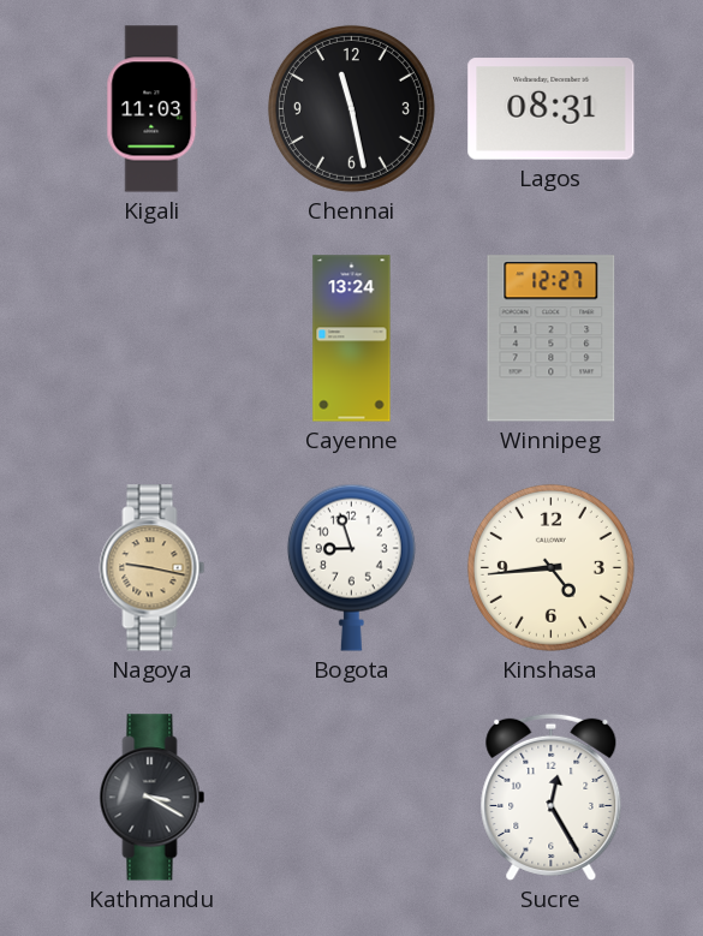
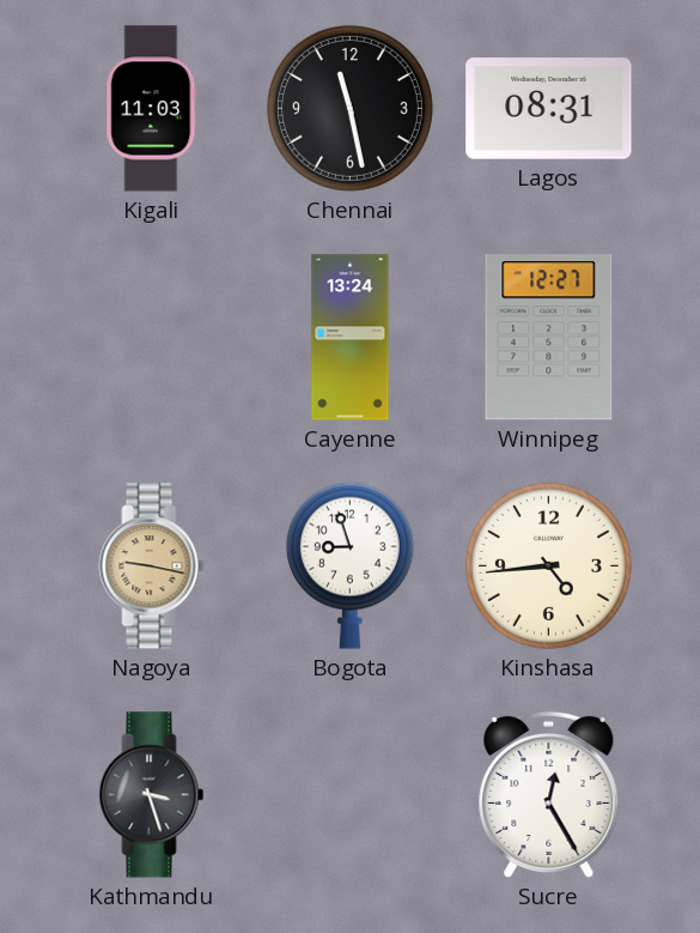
Kathmandu: 3:20 -> 3:27
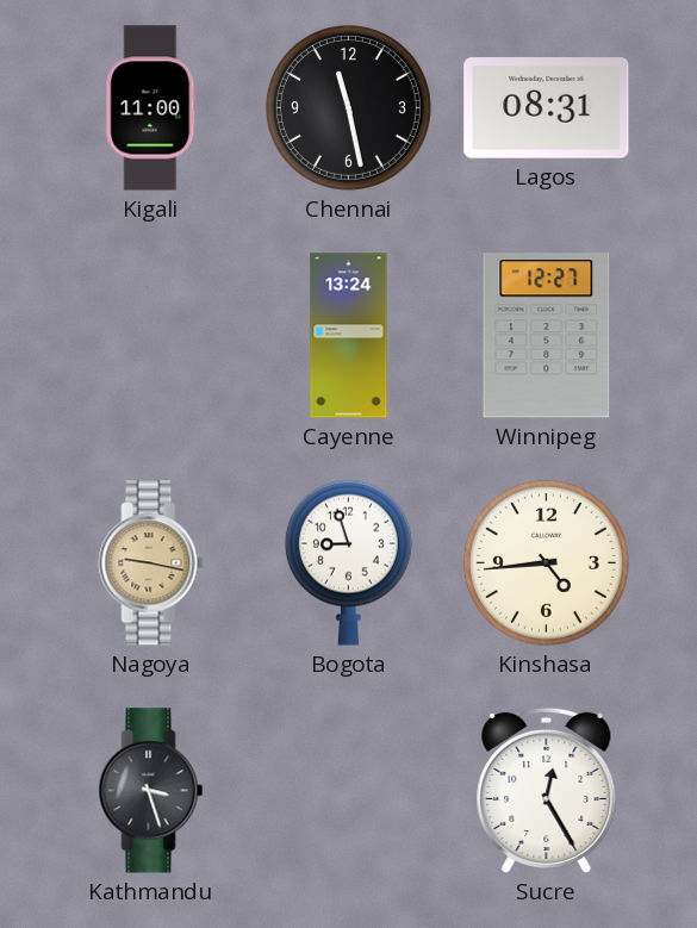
Kigali: 11:03 -> 11:00
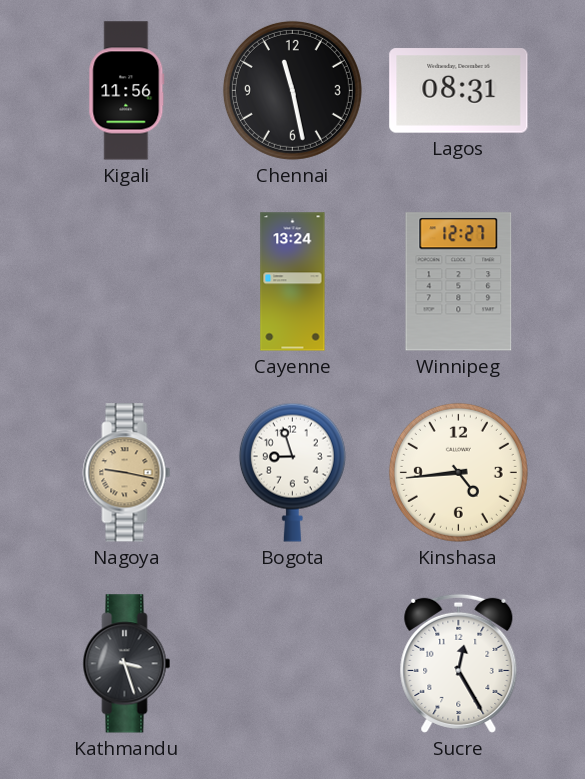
Kigali: 11:00 -> 11:56
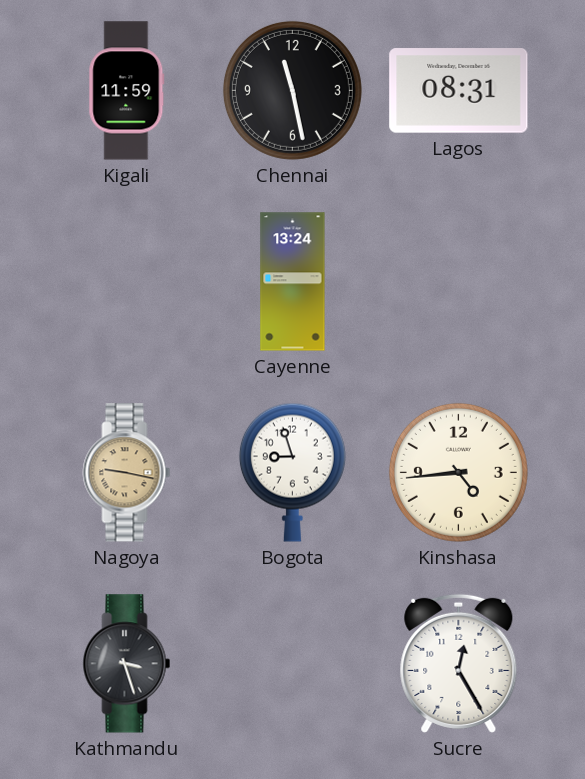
Kigali: 11:56 -> 11:59
Winnipeg: 12:27 -> none
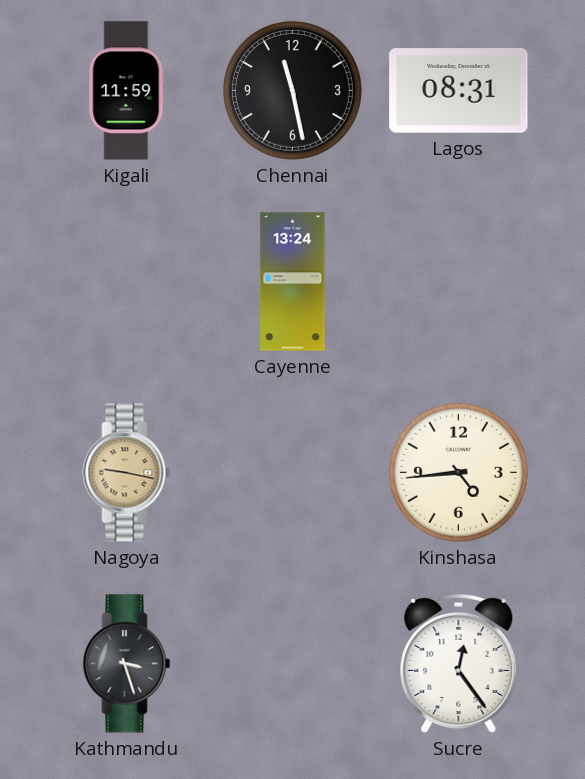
Bogota: 8:57 -> none
Sucre: 12:25 -> 12:24
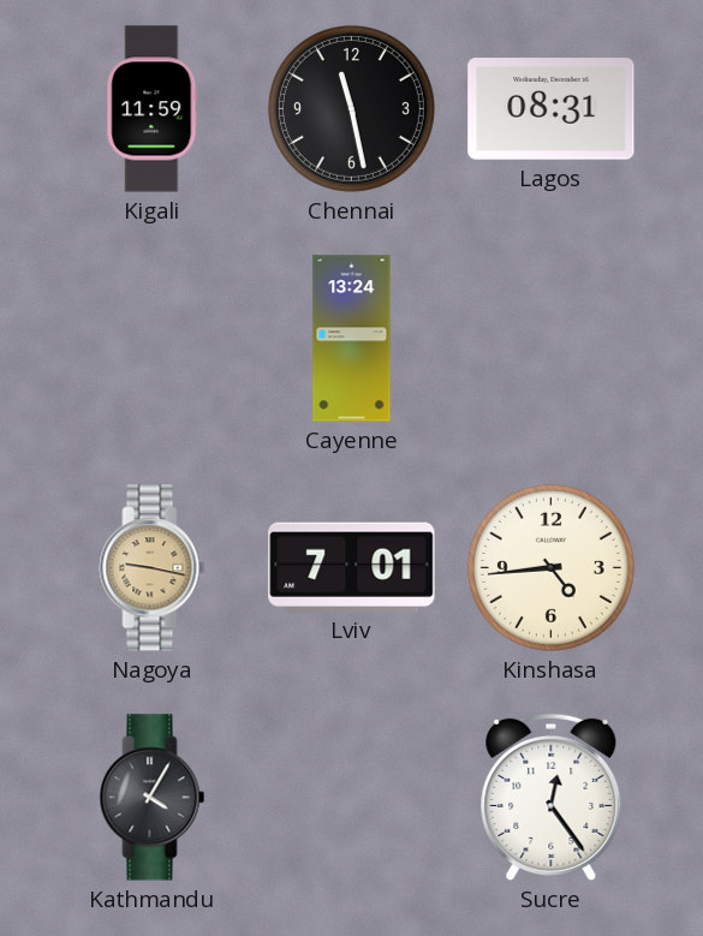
Lviv: none -> 7:01
Kathmandu: 3:27 -> 4:05
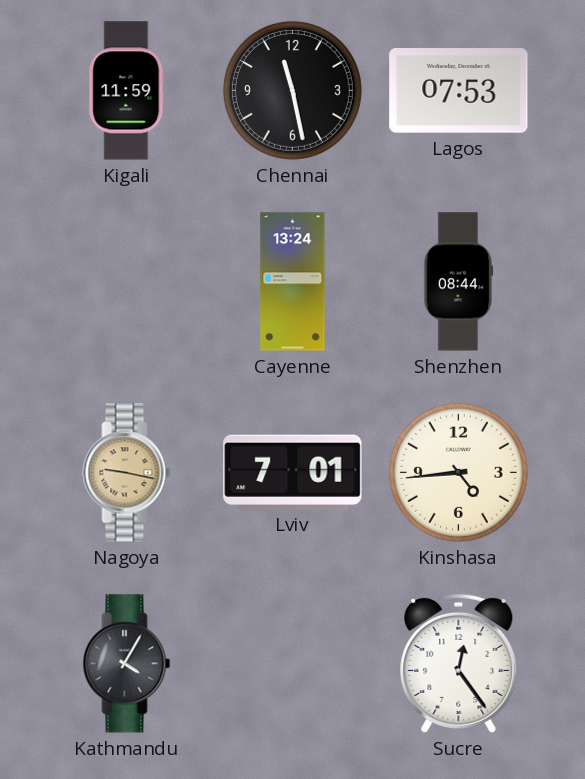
Lagos: 08:31 -> 07:53
Shenzhen: none -> 08:44
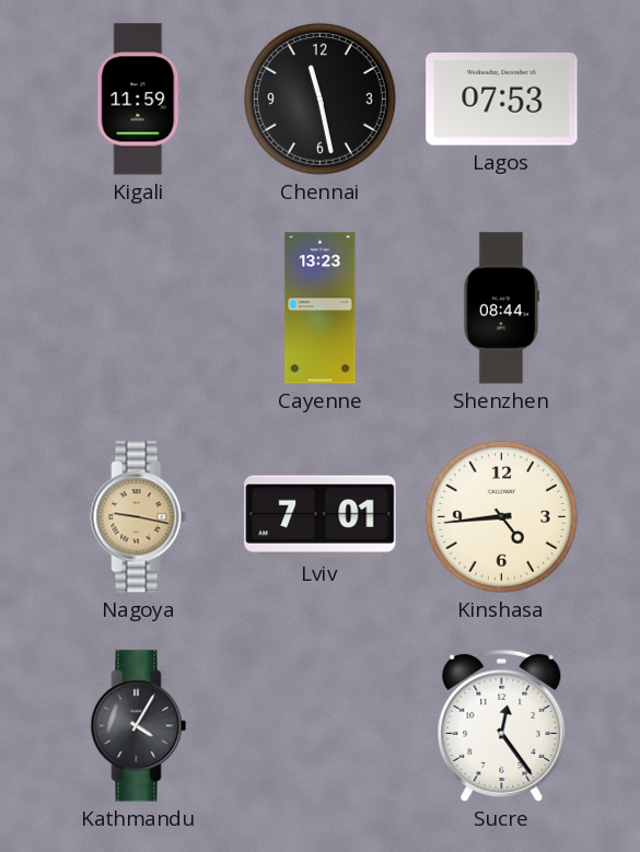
Cayenne: 13:24 -> 13:23
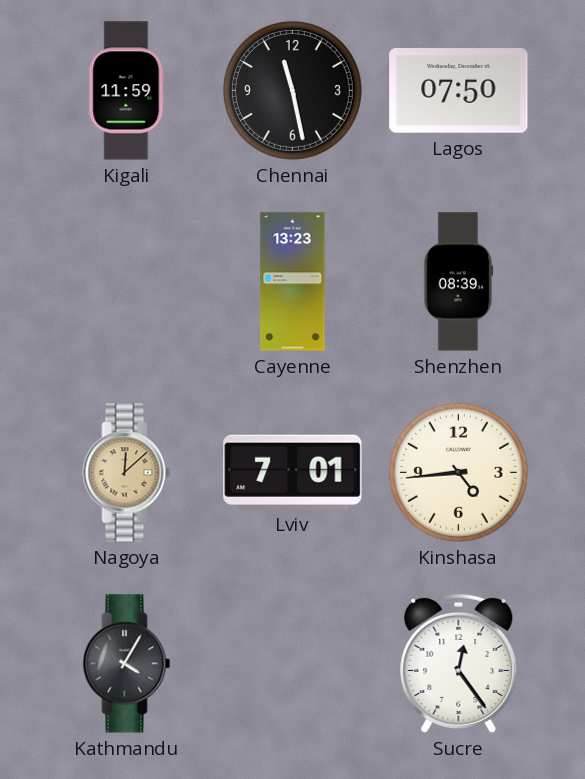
Lagos: 07:53 -> 07:50
Shenzhen: 08:44 -> 08:39
Nagoya: 9:17 -> 12:08
